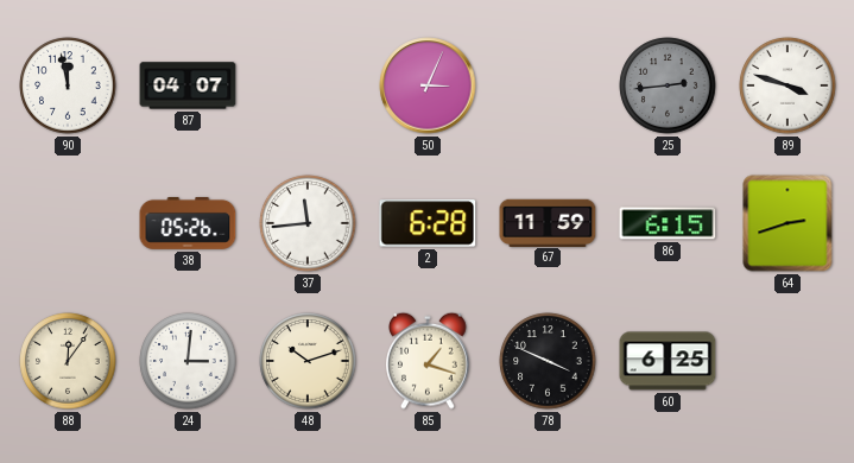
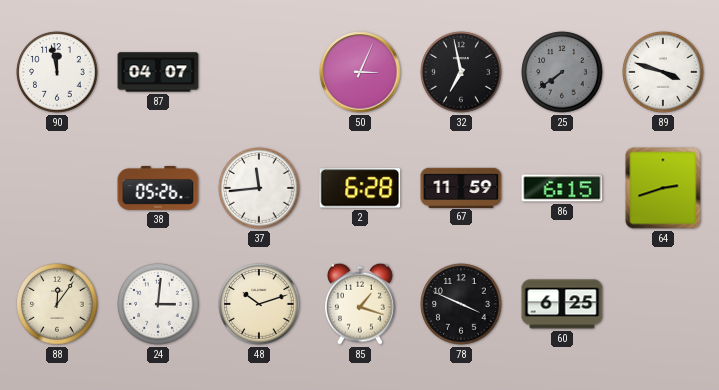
32: none -> 6:58
25: 2:44 -> 7:39
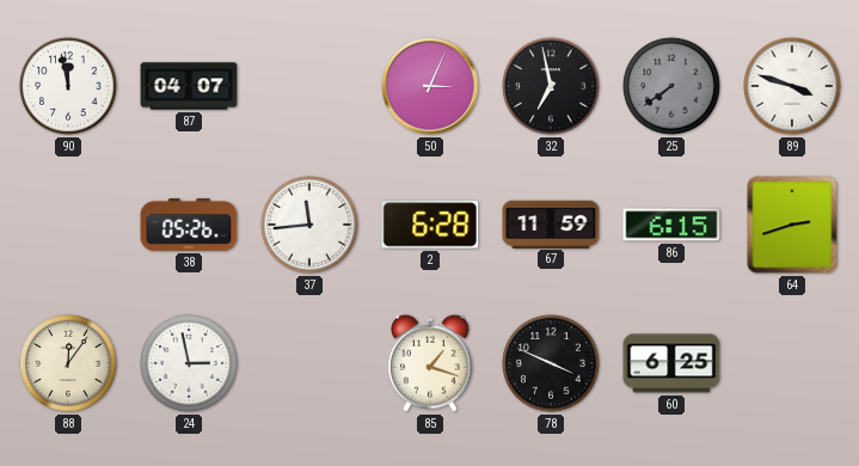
24: 3:01 -> 2:58
48: 10:12 -> none
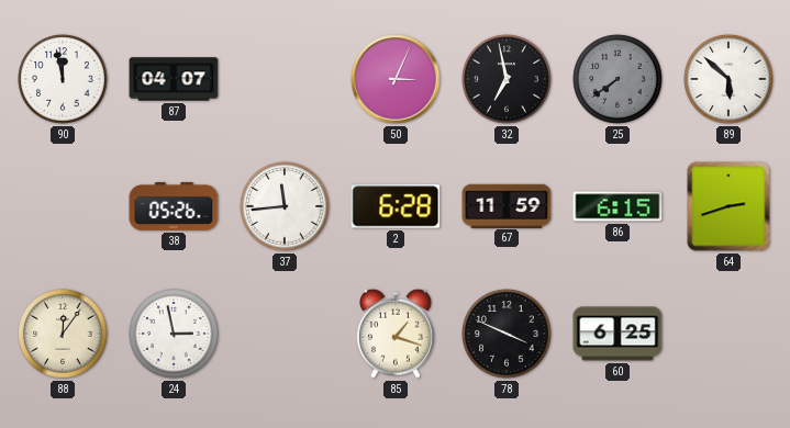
89: 3:48 -> 5:52
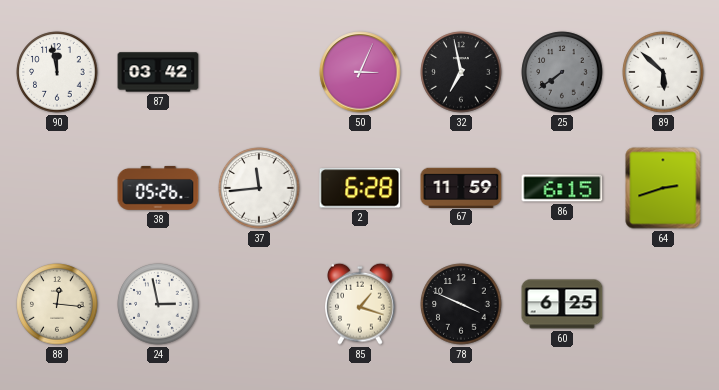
87: 04:07 -> 03:42
88: 12:06 -> 12:16
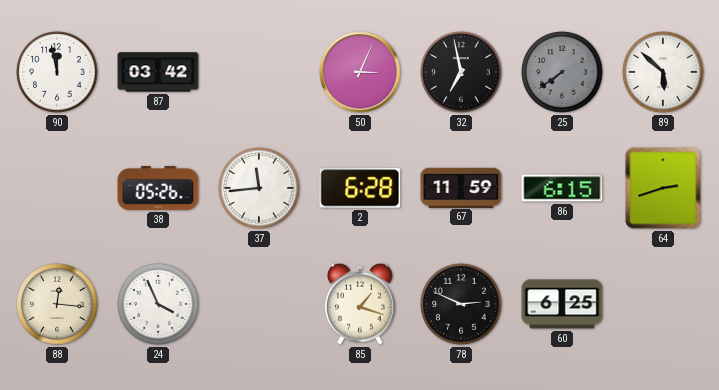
24: 2:58 -> 3:56
78: 3:49 -> 2:49
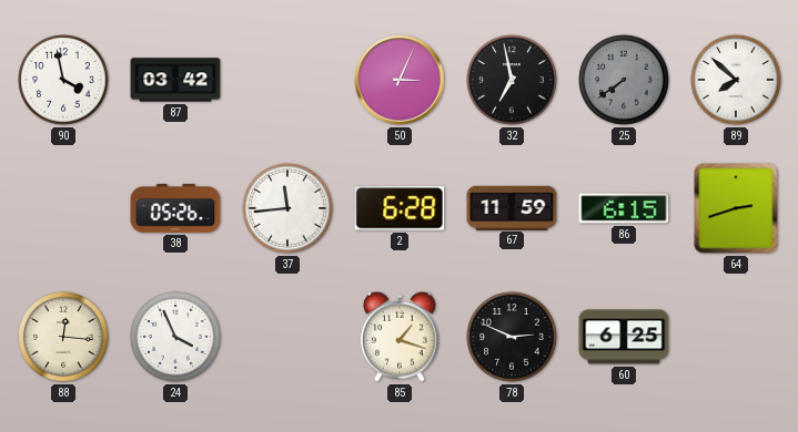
90: 11:58 -> 3:58
89: 5:52 -> 7:52
